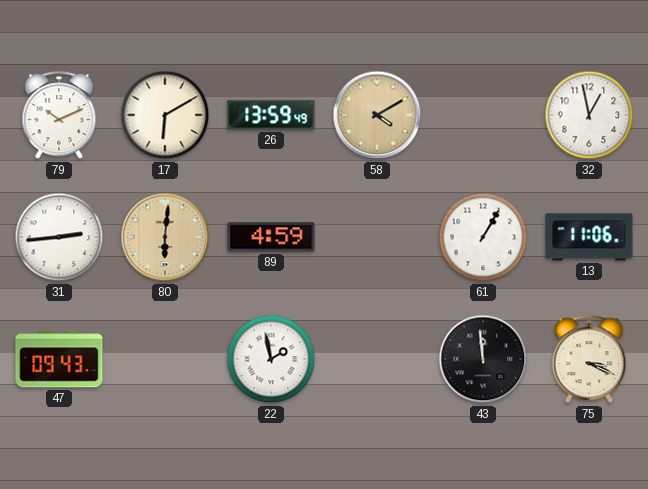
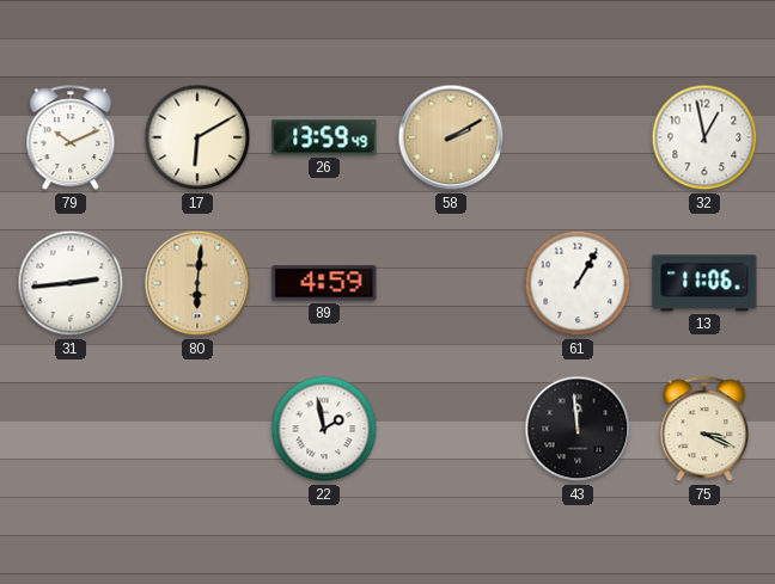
58: 4:10 -> 2:10
47: 09:43 -> none
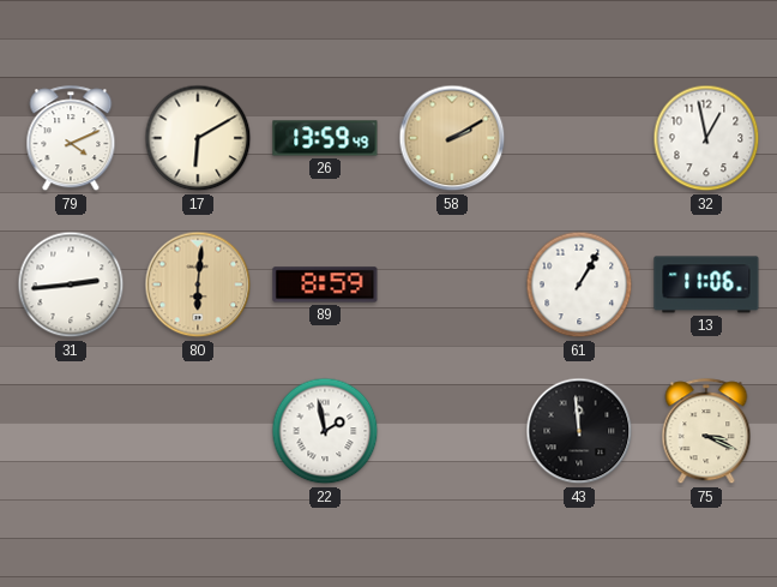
79: 10:11 -> 4:11
89: 4:59 -> 8:59
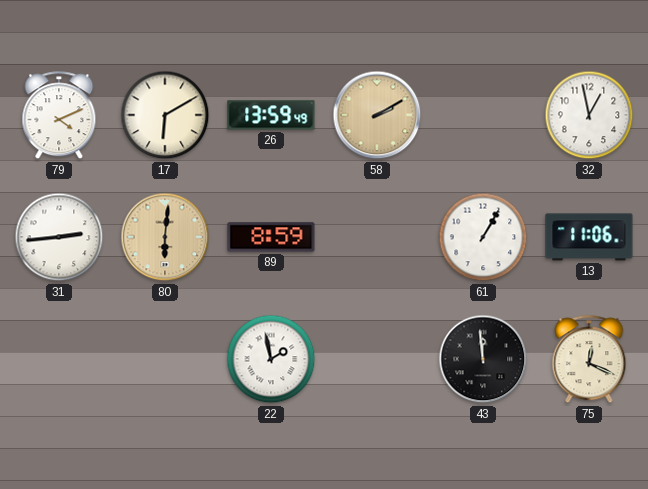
75: 3:19 -> 12:19
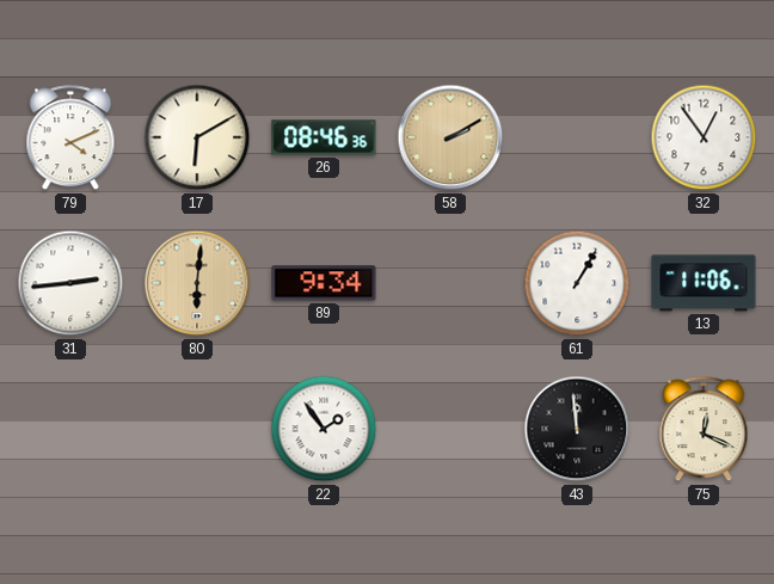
26: 13:59 -> 08:46
32: 12:58 -> 12:54
89: 8:59 -> 9:34
22: 1:58 -> 1:54
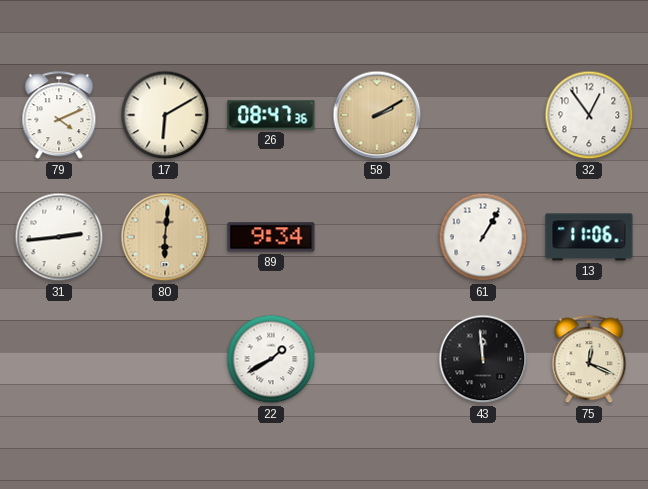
26: 08:46 -> 08:47
22: 1:54 -> 1:40
